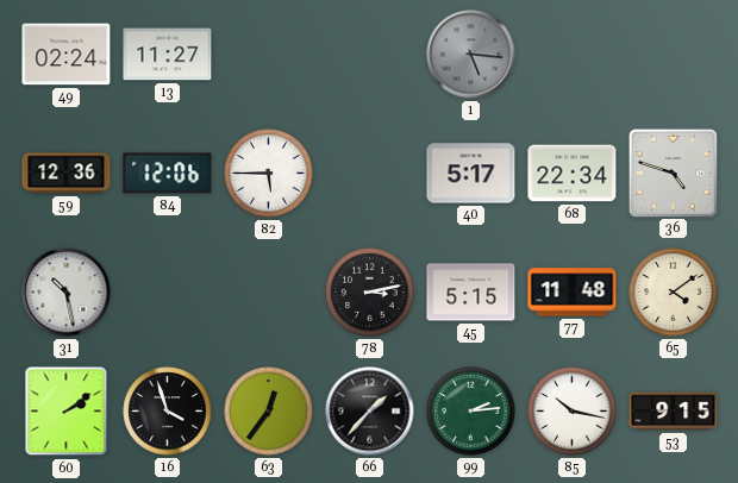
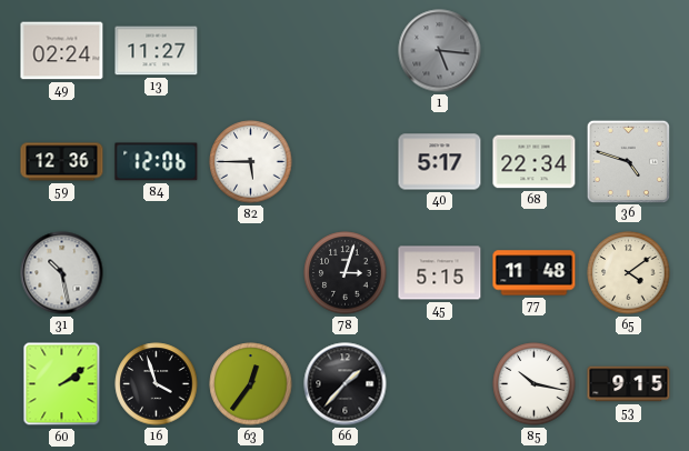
78: 3:13 -> 3:03
99: 2:14 -> none
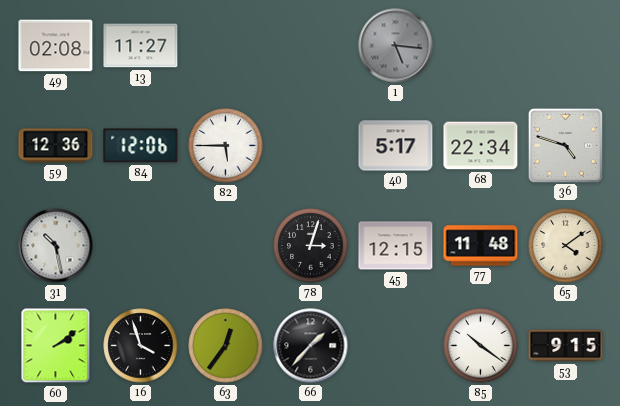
49: 02:24 -> 02:08
45: 5:15 -> 12:15
85: 10:17 -> 10:21
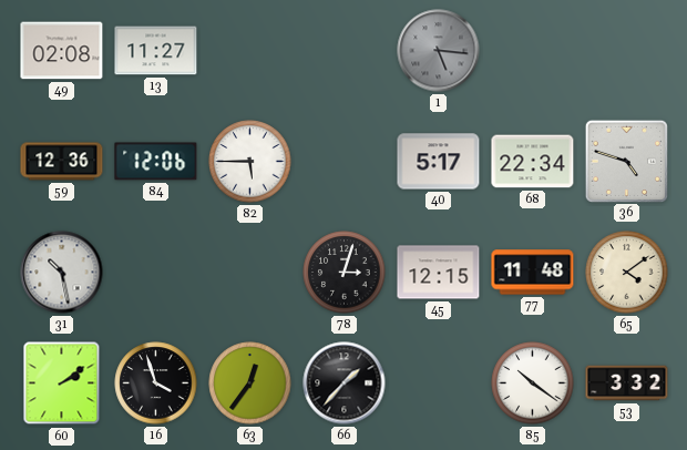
53: 9:15 -> 3:32
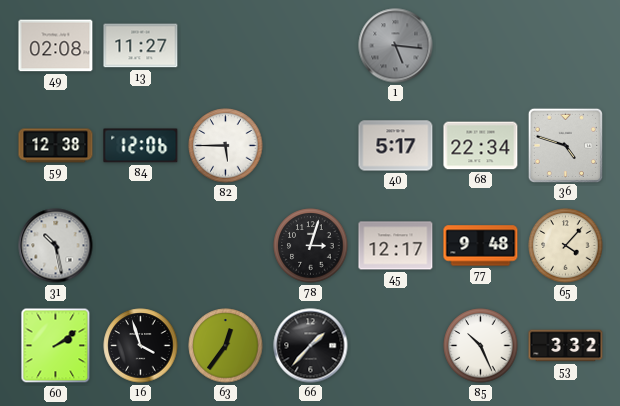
59: 12:36 -> 12:38
45: 12:15 -> 12:17
77: 11:48 -> 9:48
65: 4:09 -> 4:07
85: 10:21 -> 10:26
